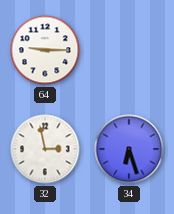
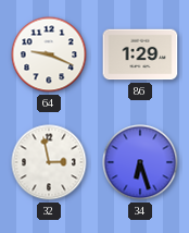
64: 9:15 -> 9:19
86: none -> 1:29
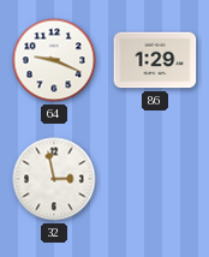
34: 6:27 -> none
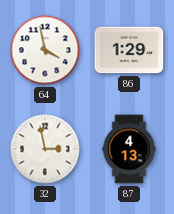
64: 9:19 -> 3:58
87: none -> 4:13
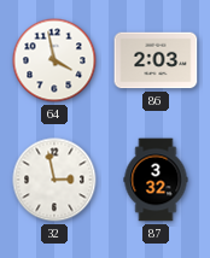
86: 1:29 -> 2:03
87: 4:13 -> 3:32
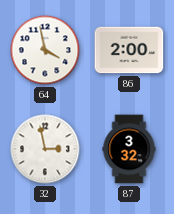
86: 2:03 -> 2:00
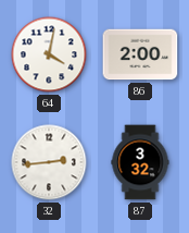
64: 3:58 -> 4:02
32: 2:58 -> 2:44
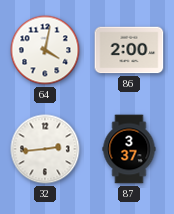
87: 3:32 -> 3:37
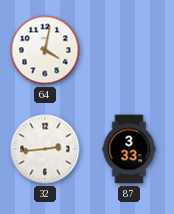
86: 2:00 -> none
87: 3:37 -> 3:33
